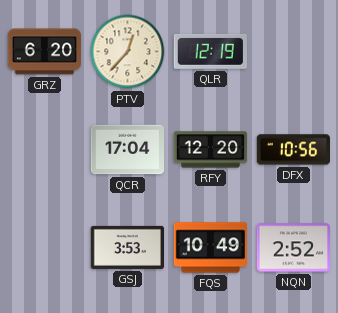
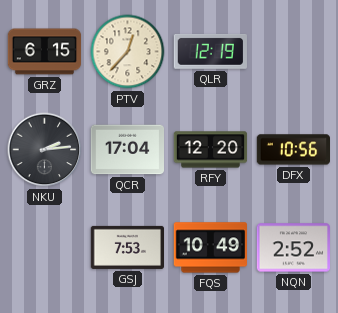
GRZ: 6:20 -> 6:15
NKU: none -> 2:14
GSJ: 3:53 -> 7:53
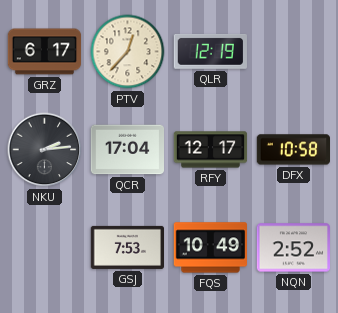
GRZ: 6:15 -> 6:17
RFY: 12:20 -> 12:17
DFX: 10:56 -> 10:58
